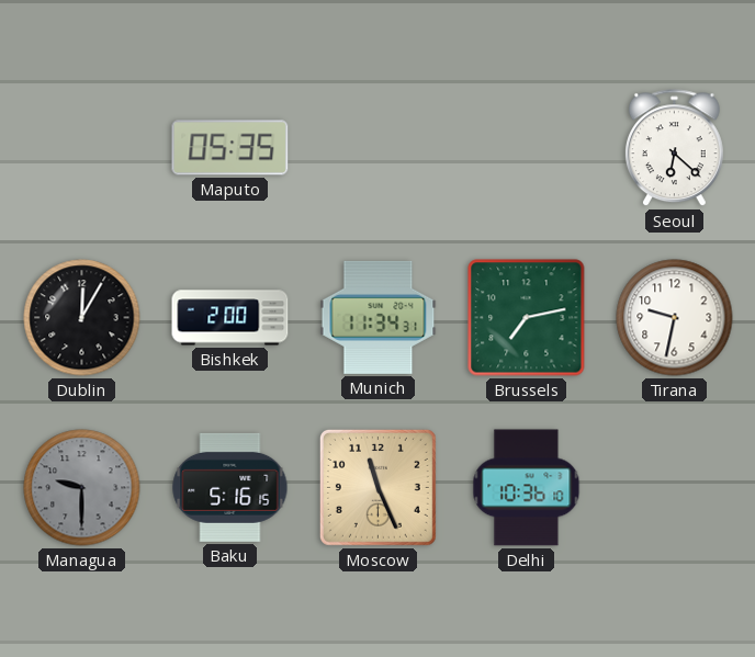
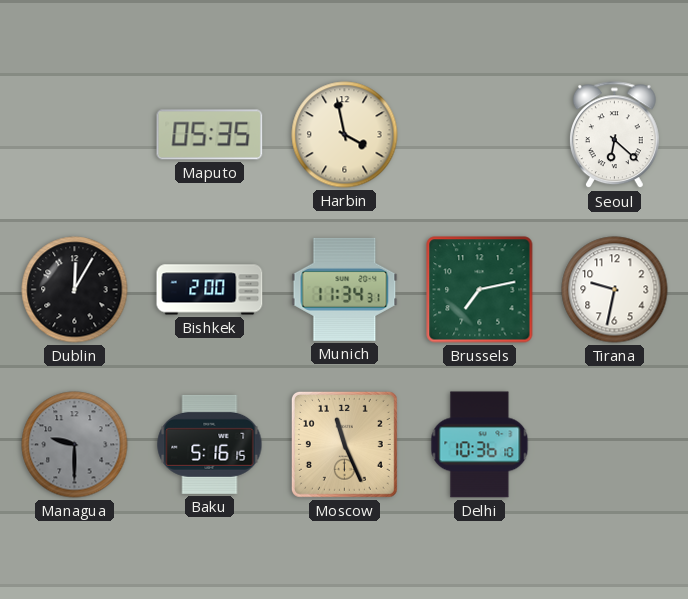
Harbin: none -> 3:58
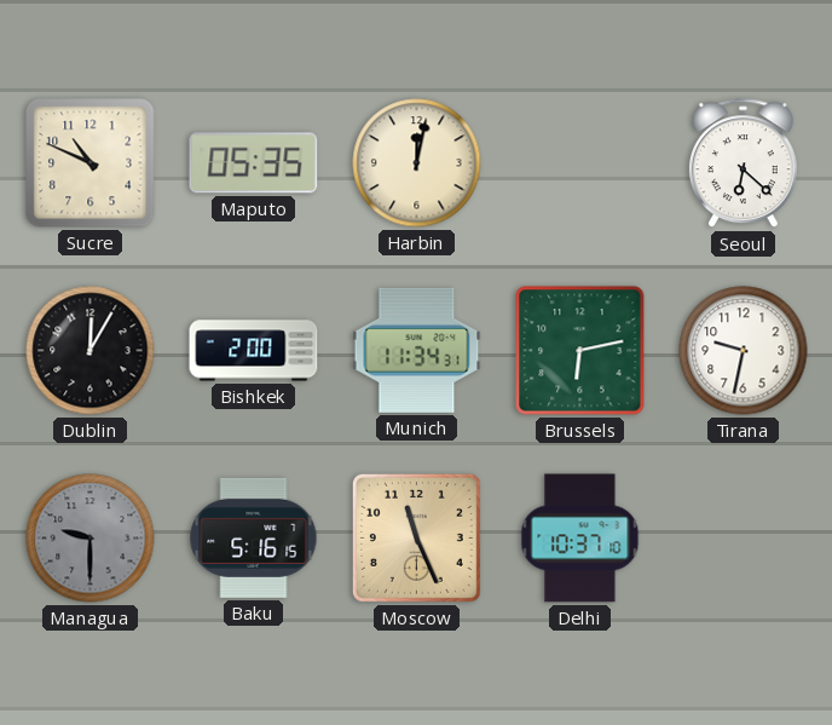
Sucre: none -> 10:49
Harbin: 3:58 -> 12:02
Brussels: 7:13 -> 6:13
Delhi: 10:36 -> 10:37
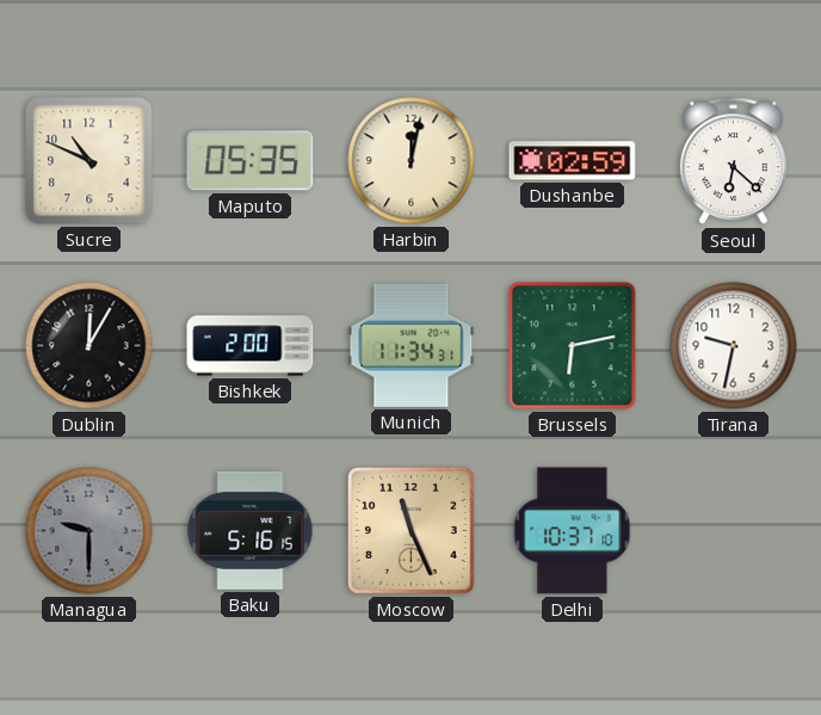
Dushanbe: none -> 02:59
